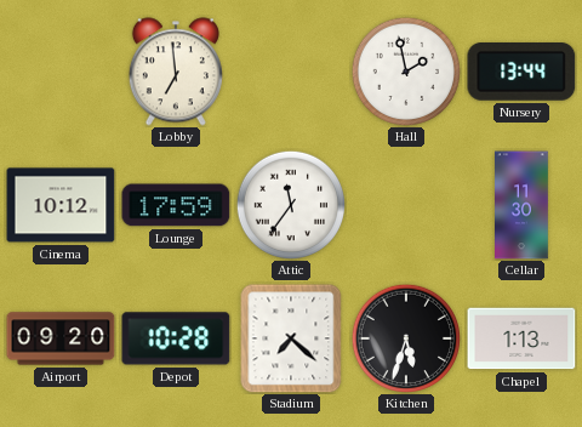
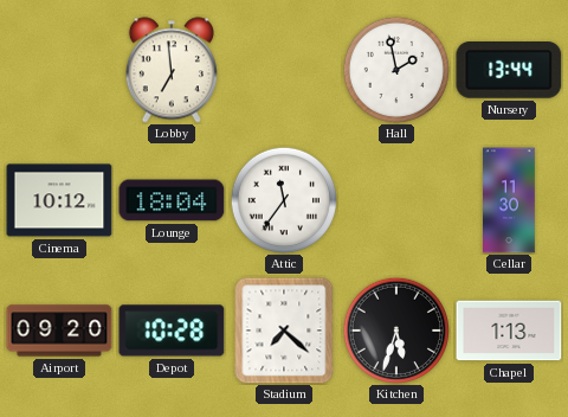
Lounge: 17:59 -> 18:04
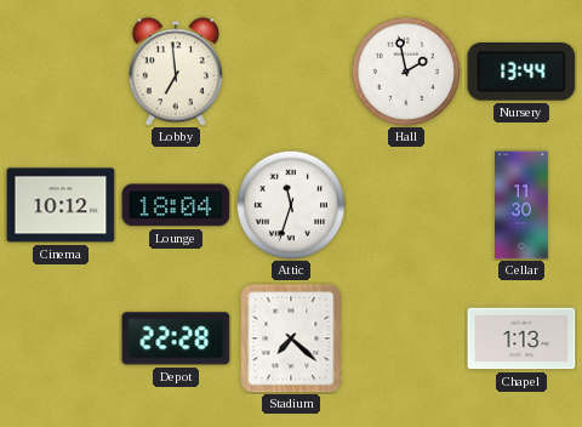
Attic: 11:36 -> 11:33
Airport: 09:20 -> none
Depot: 10:28 -> 22:28
Kitchen: 5:33 -> none
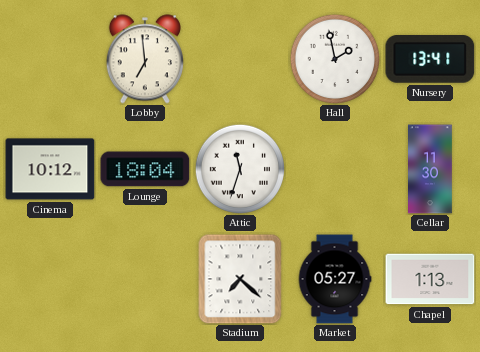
Nursery: 13:44 -> 13:41
Depot: 22:28 -> none
Market: none -> 05:27
